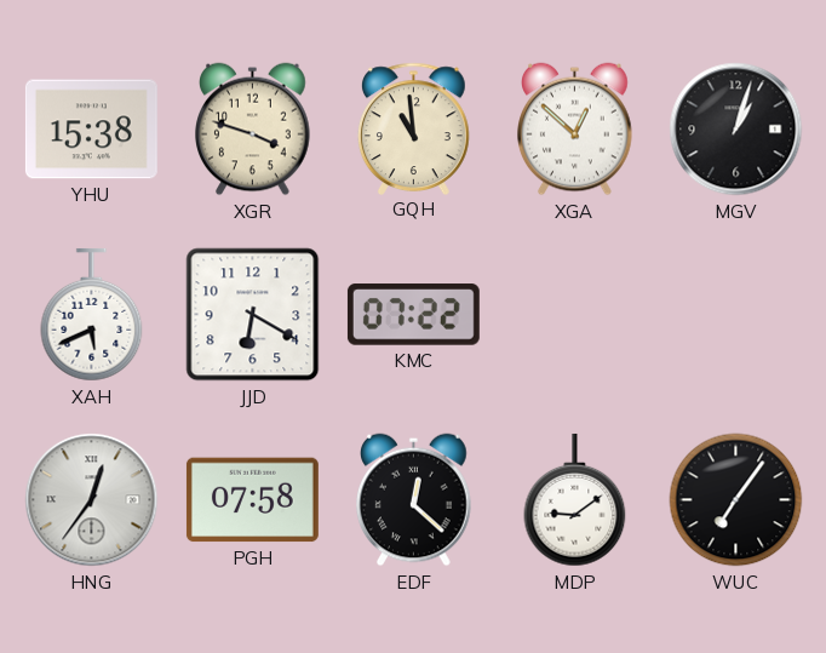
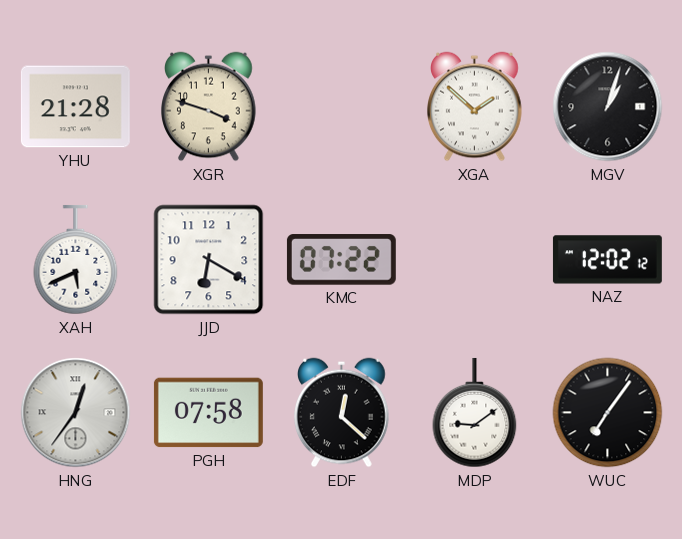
YHU: 15:38 -> 21:28
GQH: 10:59 -> none
XGA: 12:52 -> 1:52
NAZ: none -> 12:02
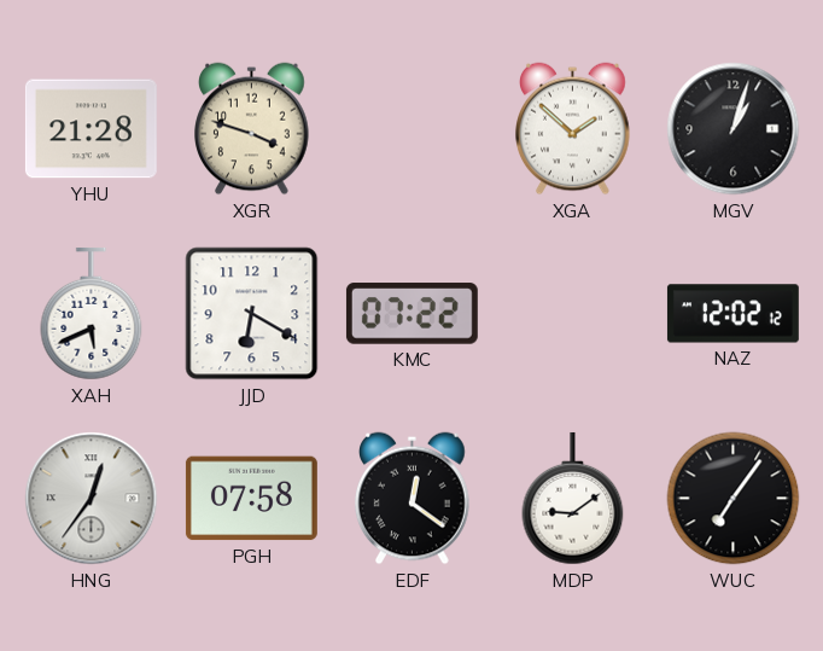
EDF: 12:22 -> 12:21
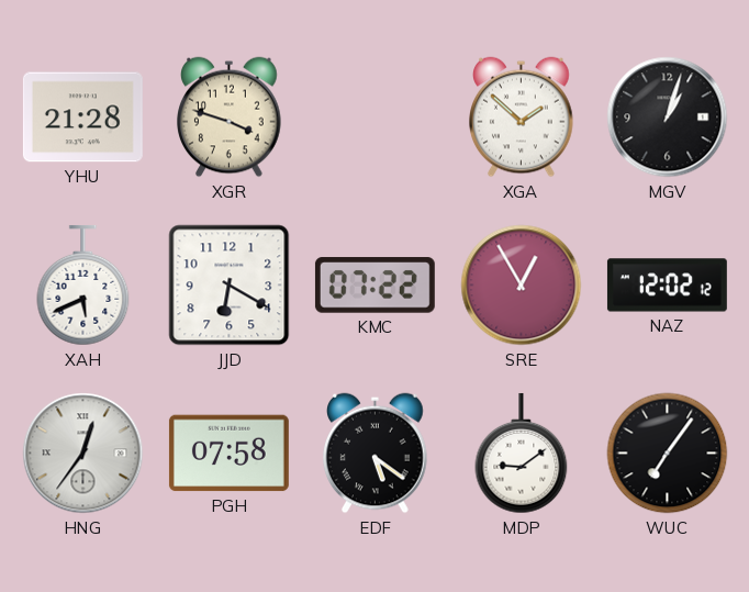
SRE: none -> 12:55
EDF: 12:21 -> 5:21
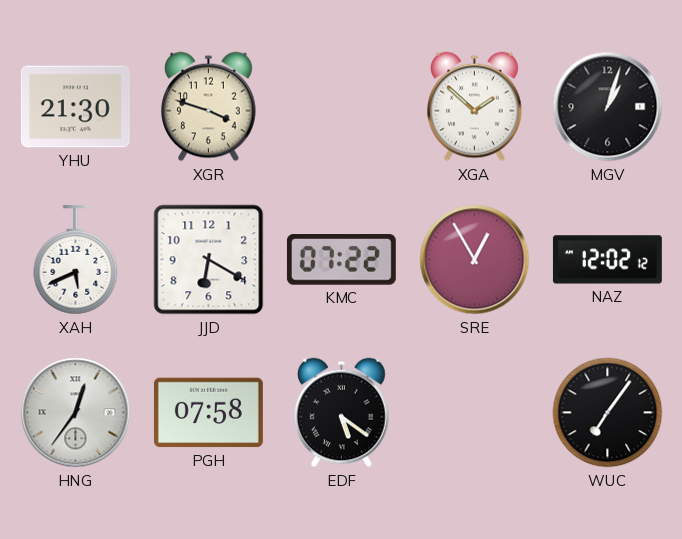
YHU: 21:28 -> 21:30
MDP: 9:09 -> none
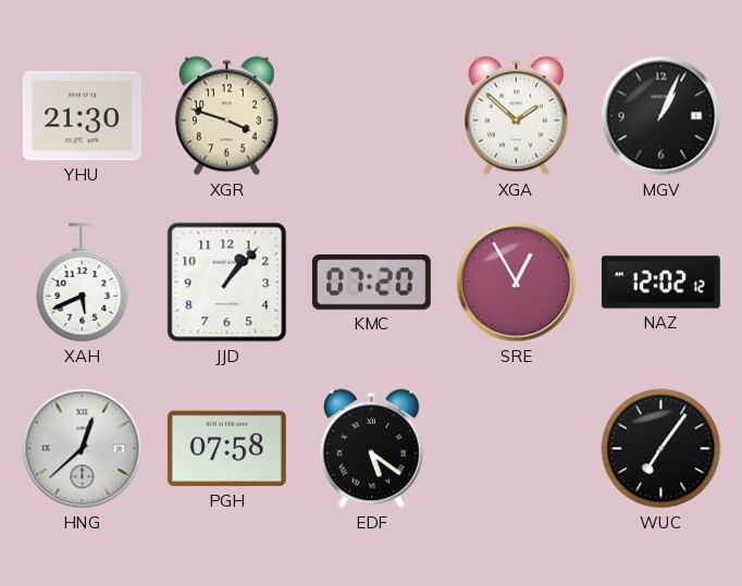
MGV: 1:03 -> 1:04
JJD: 6:20 -> 1:07
KMC: 07:22 -> 07:20
HNG: 12:36 -> 12:38
